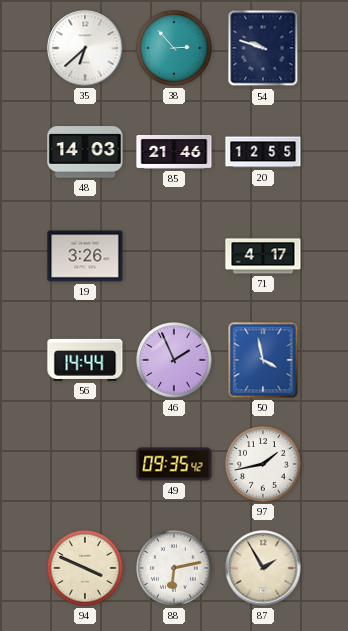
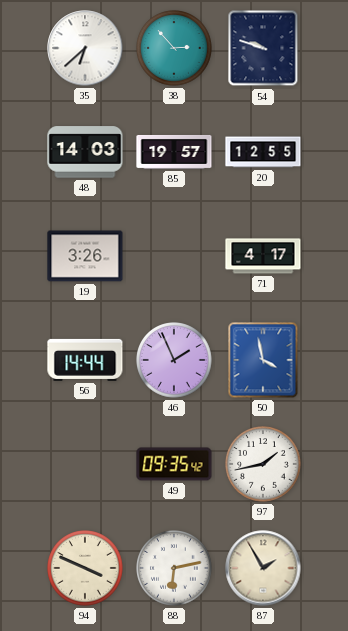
85: 21:46 -> 19:57
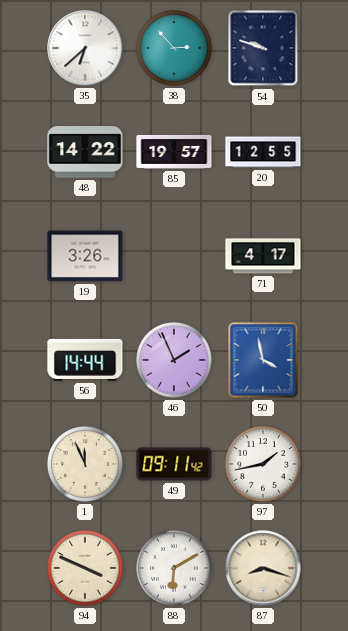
48: 14:03 -> 14:22
1: none -> 11:56
49: 09:35 -> 09:11
88: 6:13 -> 6:10
87: 1:55 -> 8:18
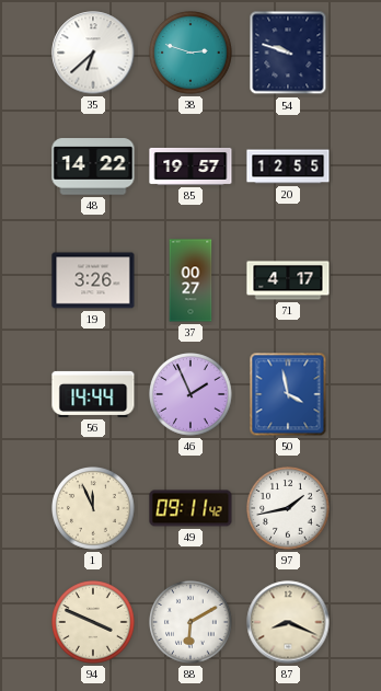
38: 2:53 -> 2:48
37: none -> 00:27
87: 8:18 -> 8:19
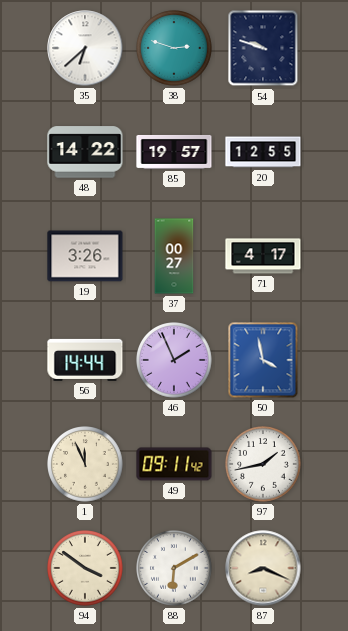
94: 3:49 -> 3:51
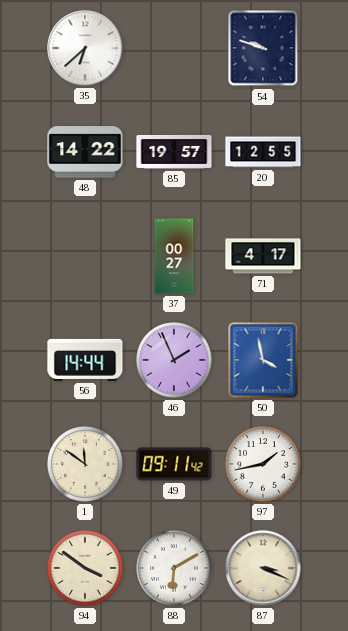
38: 2:48 -> none
19: 3:26 -> none
1: 11:56 -> 11:51
87: 8:19 -> 3:19
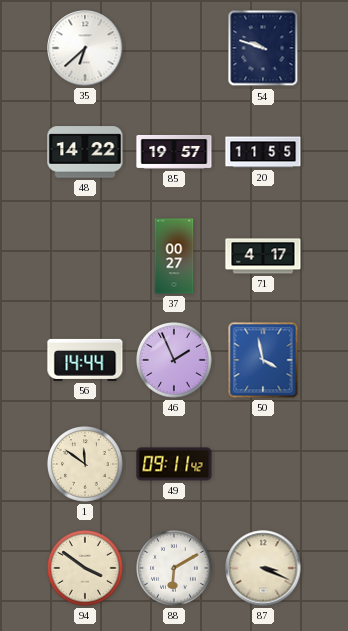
20: 12:55 -> 11:55
97: 1:43 -> none
